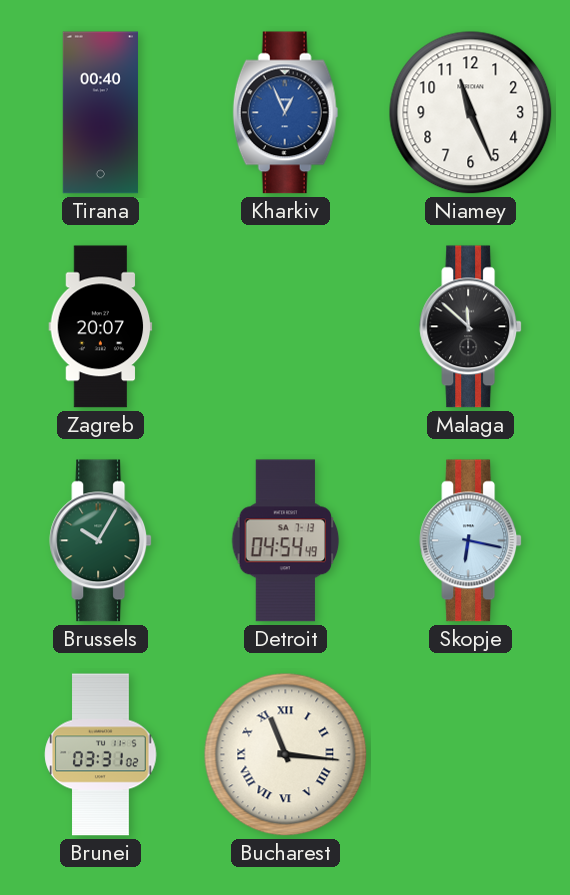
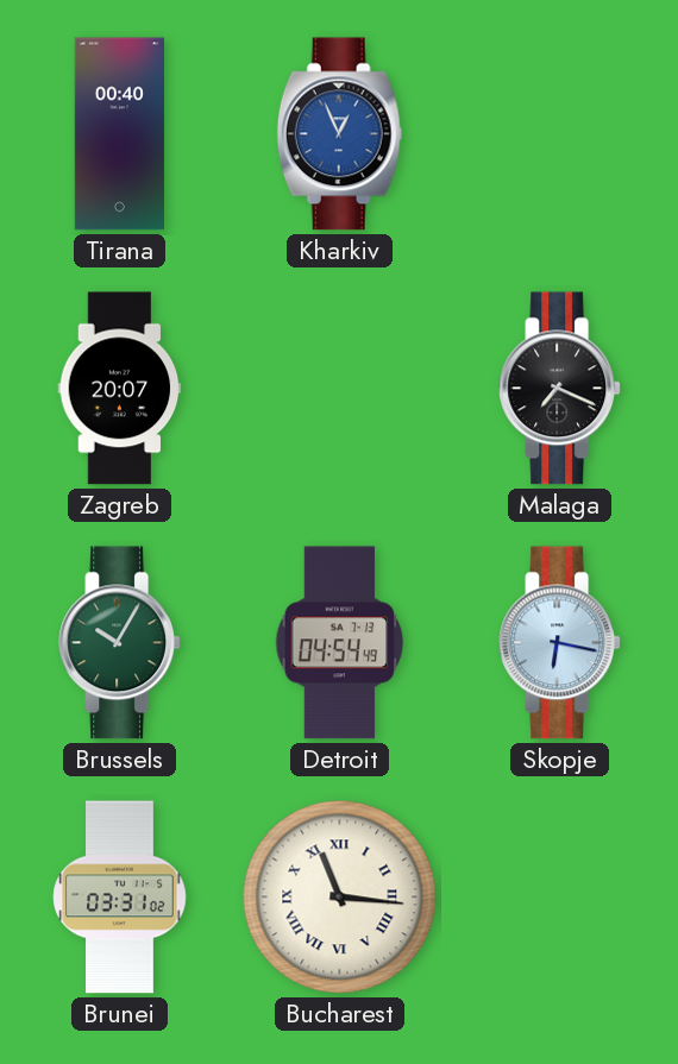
Niamey: 11:26 -> none
Malaga: 11:52 -> 7:19
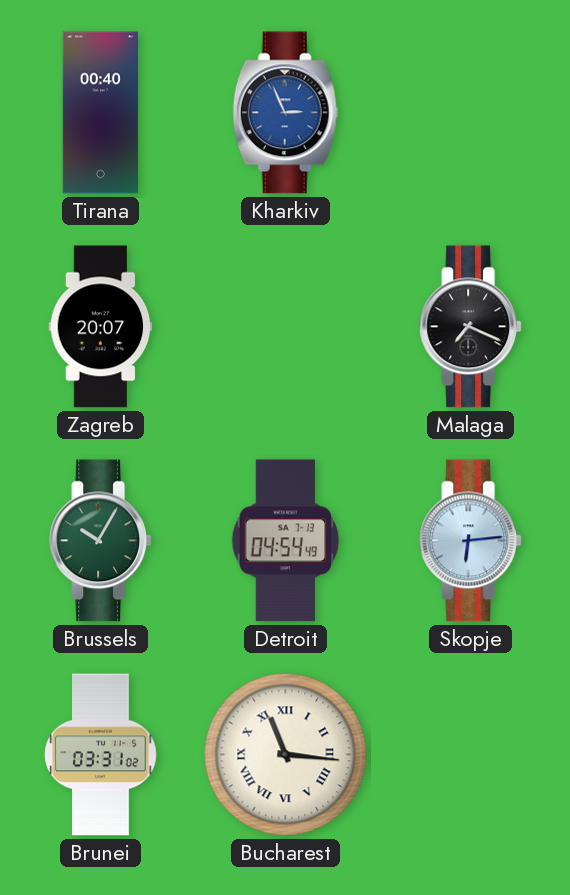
Kharkiv: 12:56 -> 2:56
Skopje: 6:17 -> 6:14
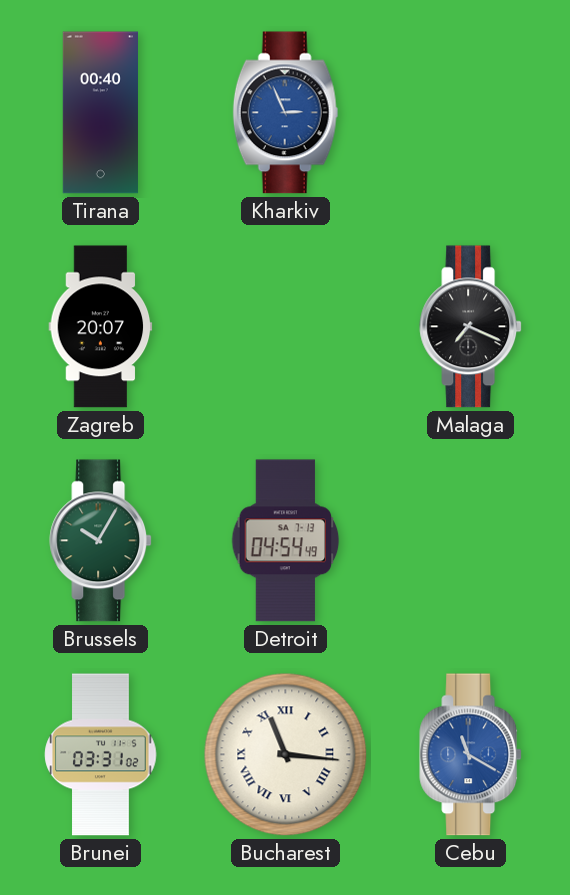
Skopje: 6:14 -> none
Cebu: none -> 11:20
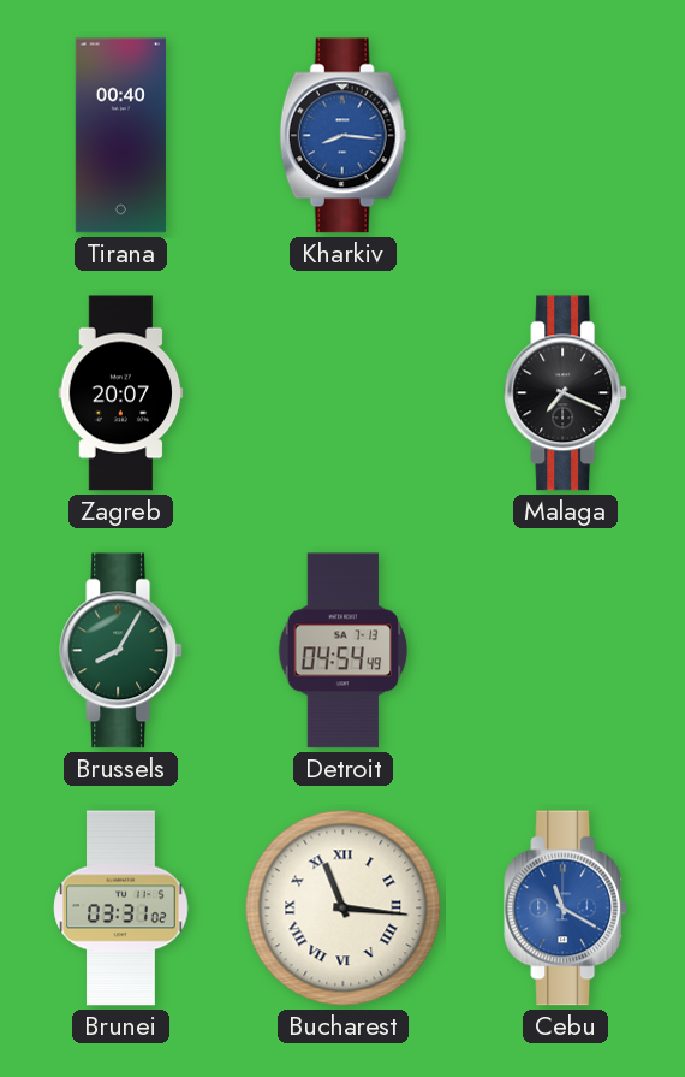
Kharkiv: 2:56 -> 8:16
Brussels: 10:05 -> 8:05
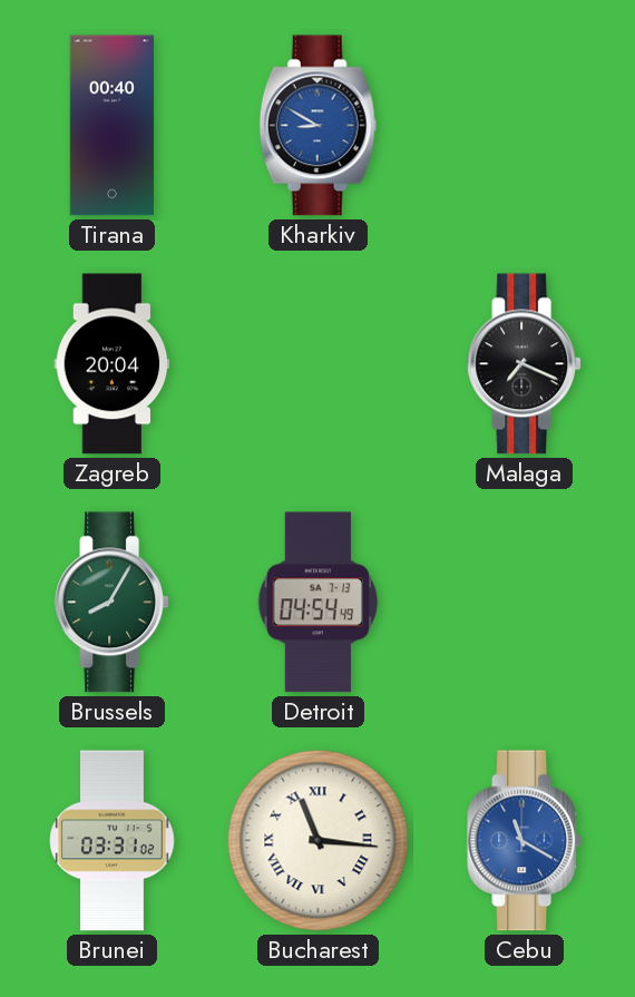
Kharkiv: 8:16 -> 8:50
Zagreb: 20:07 -> 20:04
